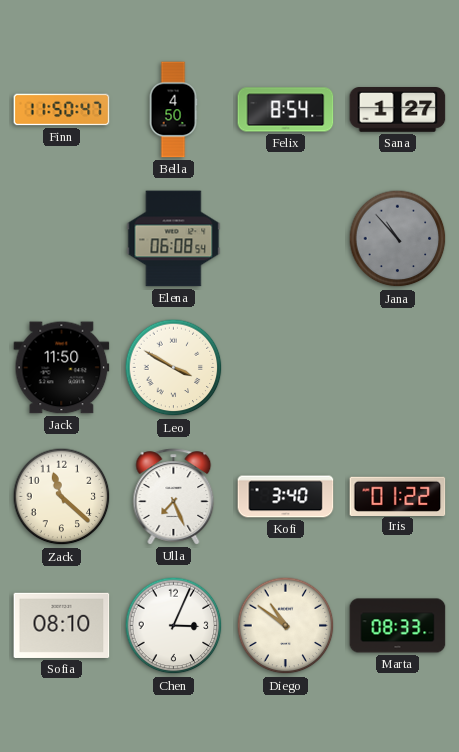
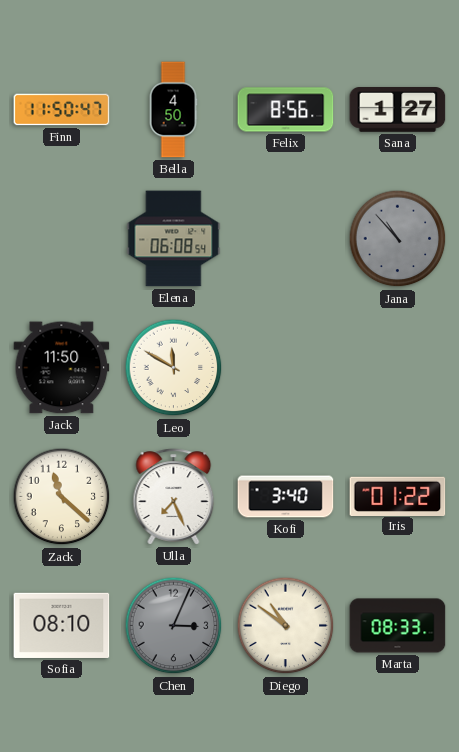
Felix: 8:54 -> 8:56
Leo: 3:50 -> 11:50
Chen dial: white -> grey
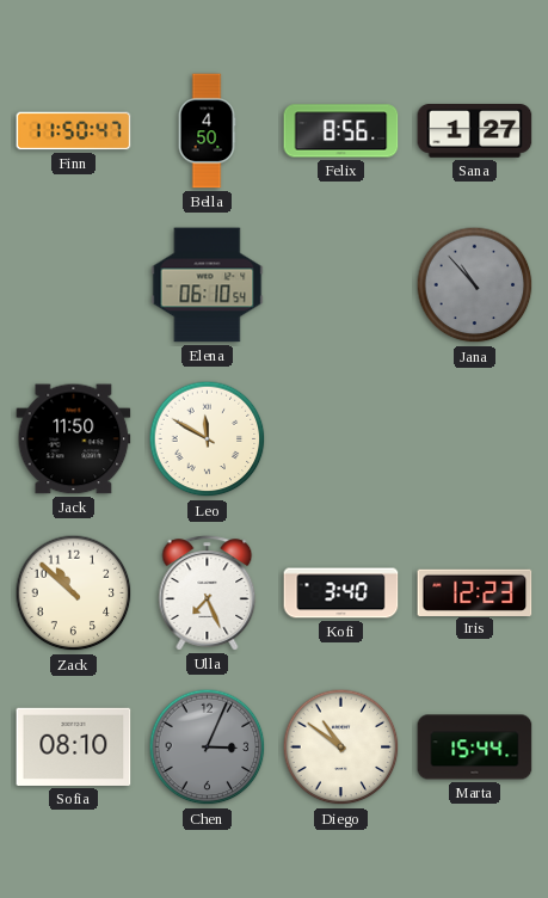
Elena: 06:08 -> 06:10
Zack: 11:22 -> 10:52
Iris: 01:22 -> 12:23
Marta: 08:33 -> 15:44
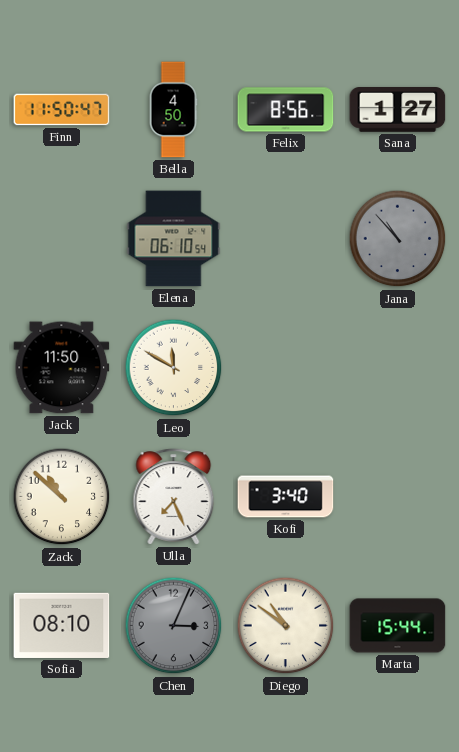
Iris: 12:23 -> none
